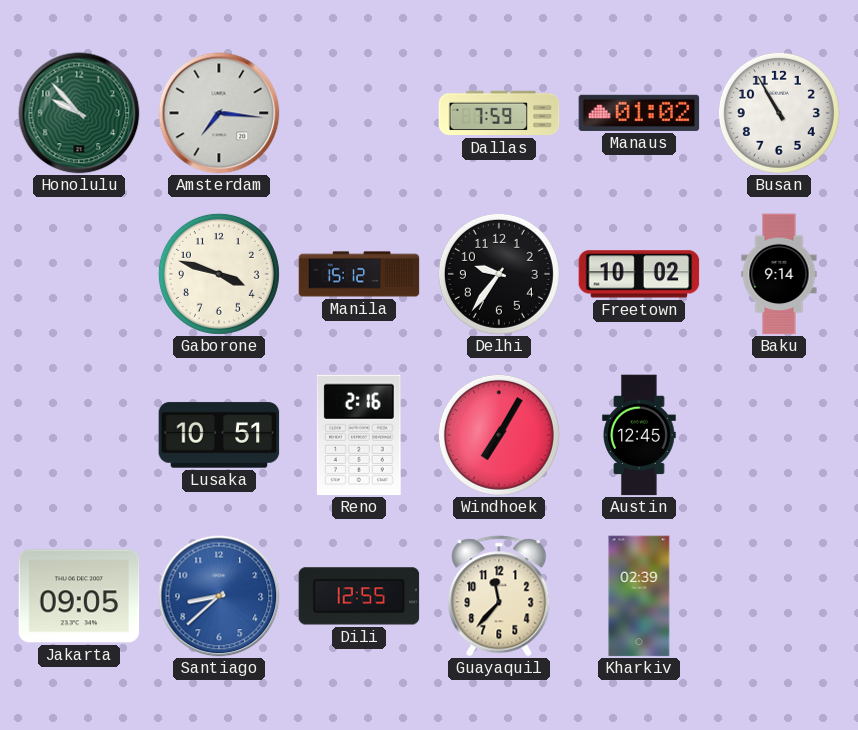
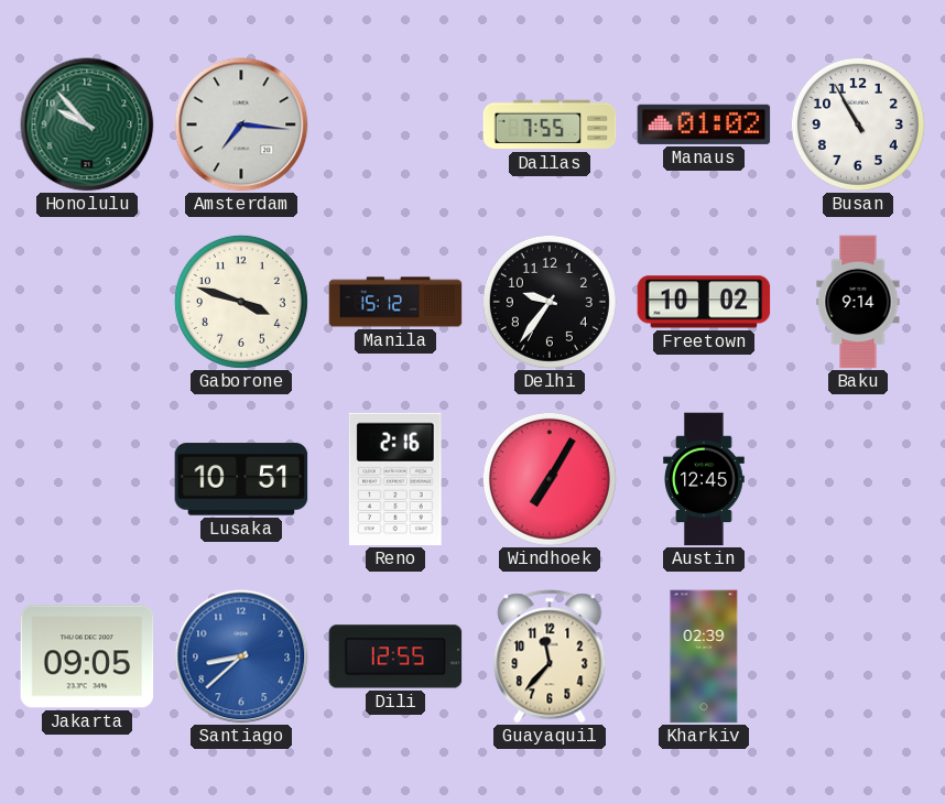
Dallas: 7:59 -> 7:55
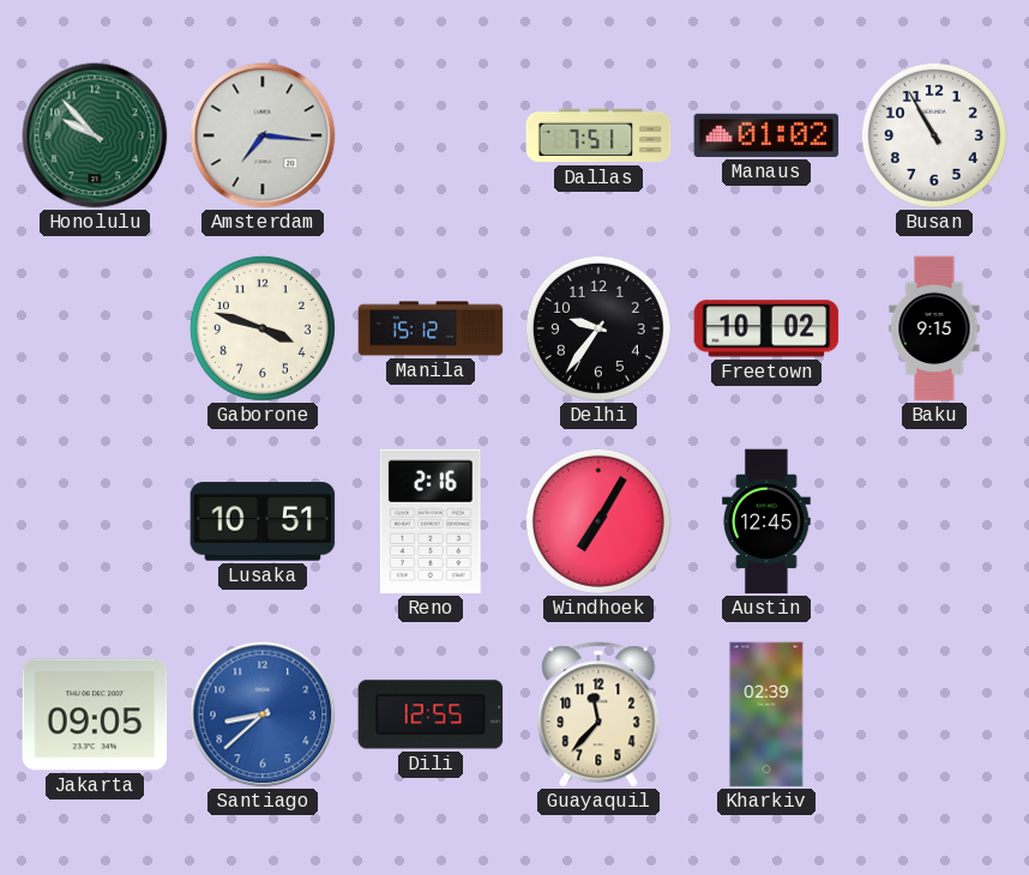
Dallas: 7:55 -> 7:51
Baku: 9:14 -> 9:15
